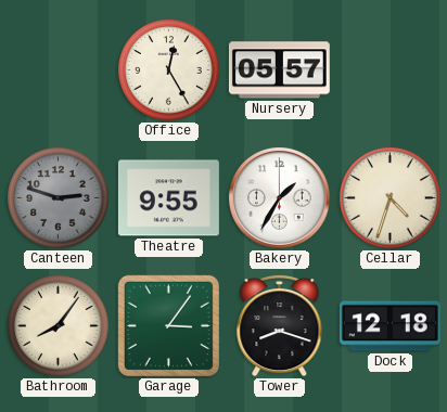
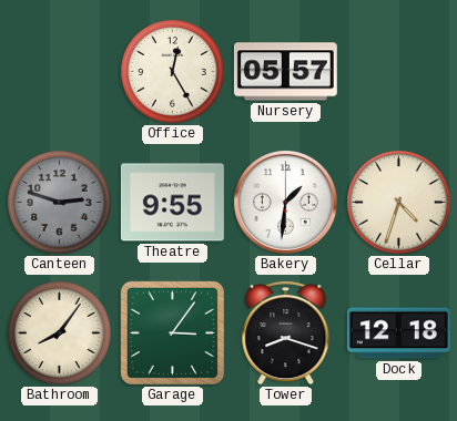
Bakery: 1:35 -> 1:31
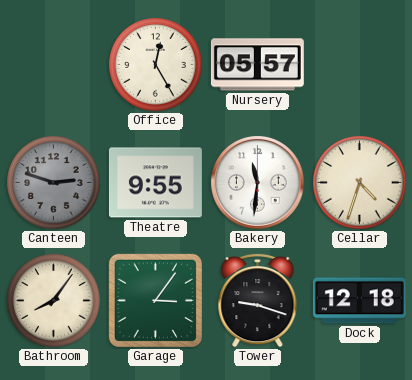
Bakery: 1:31 -> 11:31
Tower: 8:18 -> 9:18
